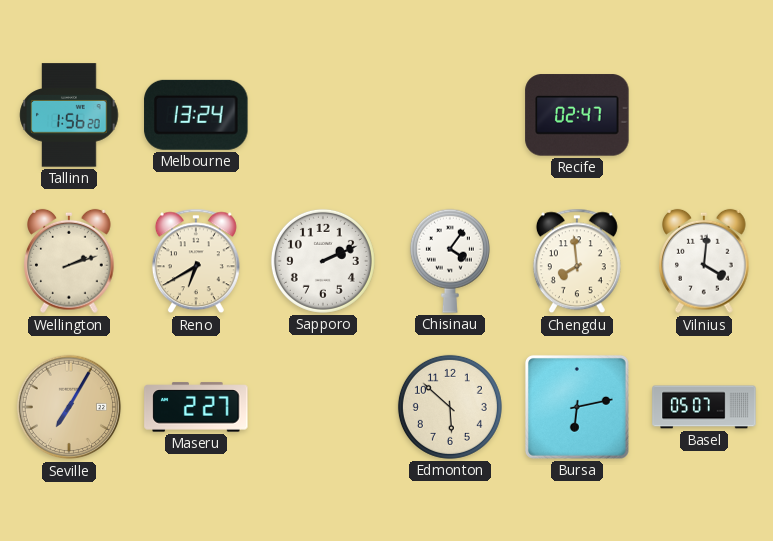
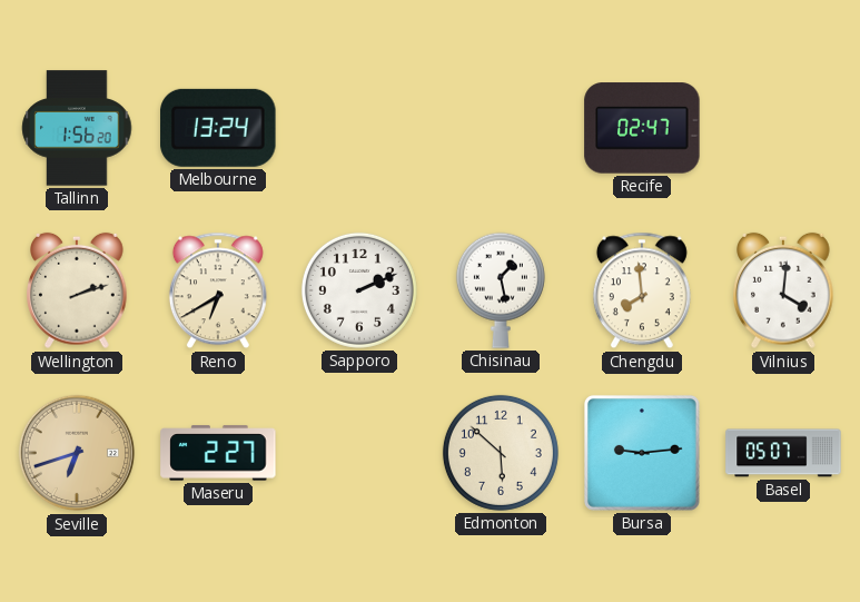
Chisinau: 4:06 -> 1:28
Seville: 7:05 -> 6:42
Bursa: 6:13 -> 9:14
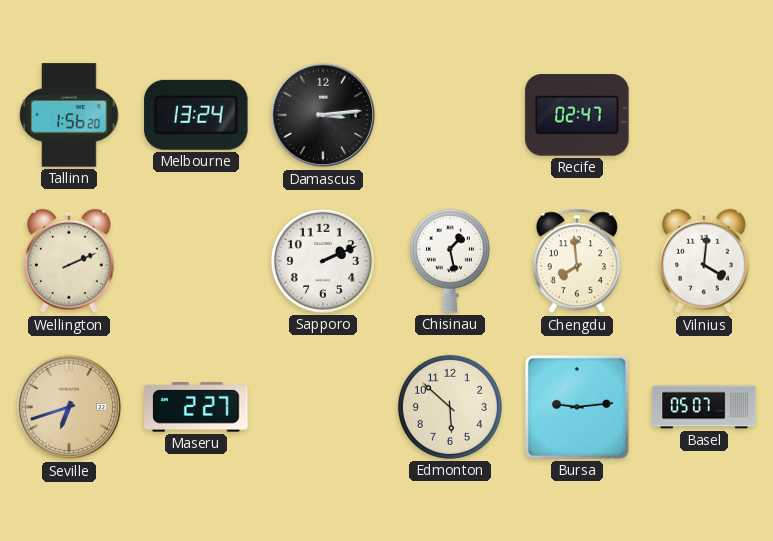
Damascus: none -> 3:14
Wellington: 2:12 -> 2:11
Reno: 6:40 -> none
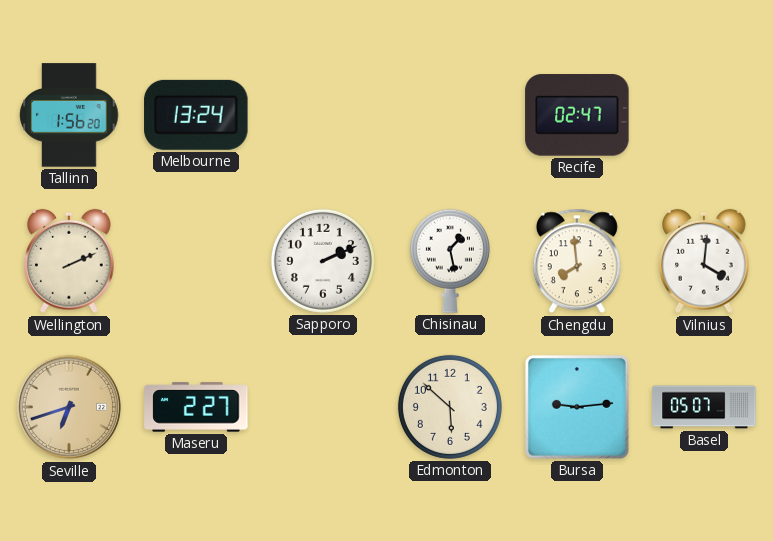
Damascus: 3:14 -> none
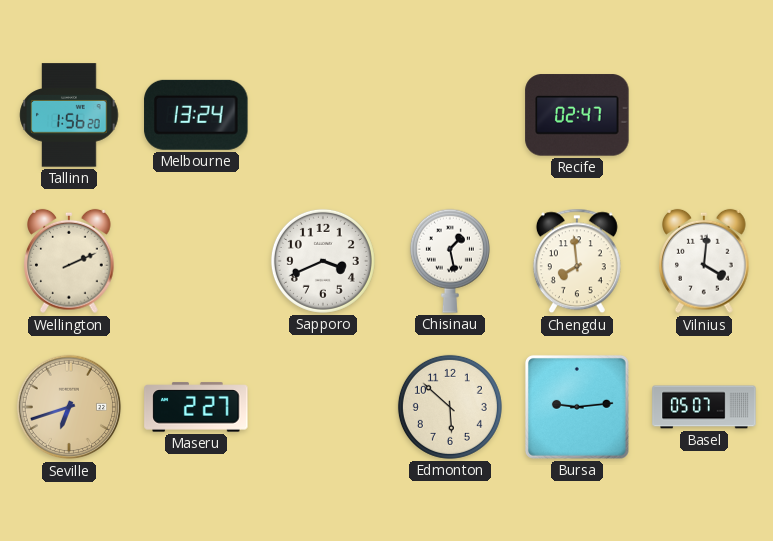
Sapporo: 2:11 -> 3:41
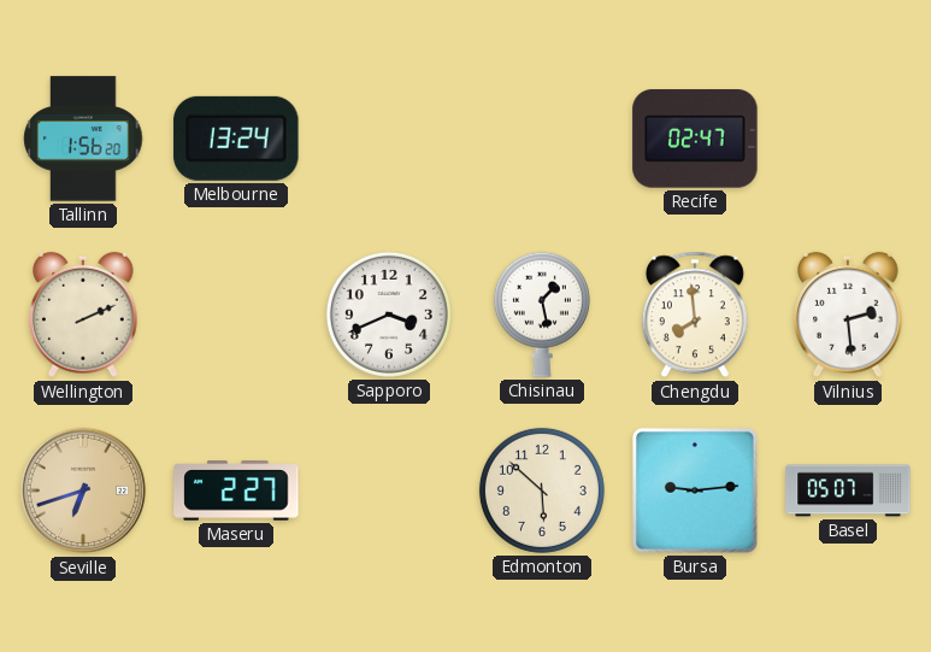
Vilnius: 4:01 -> 2:29
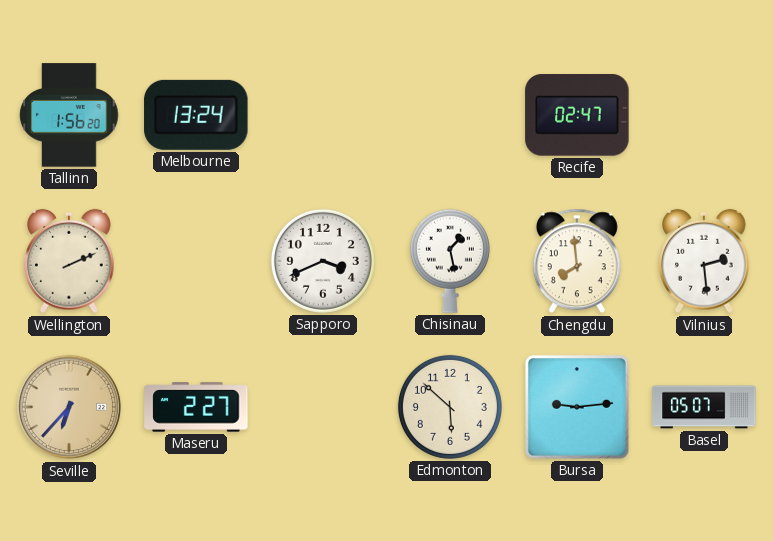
Seville: 6:42 -> 6:37
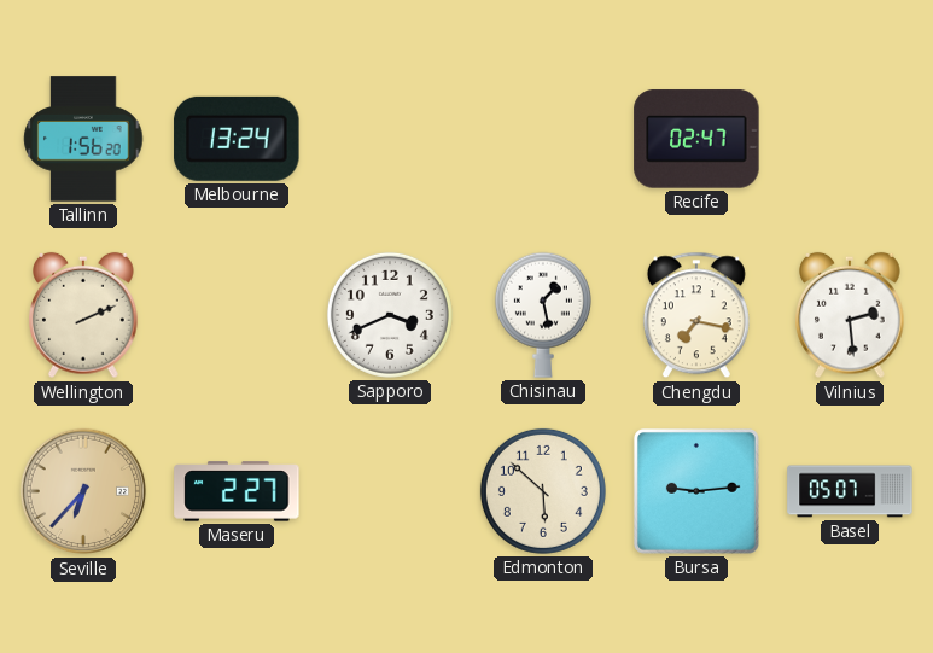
Chengdu: 7:59 -> 7:17
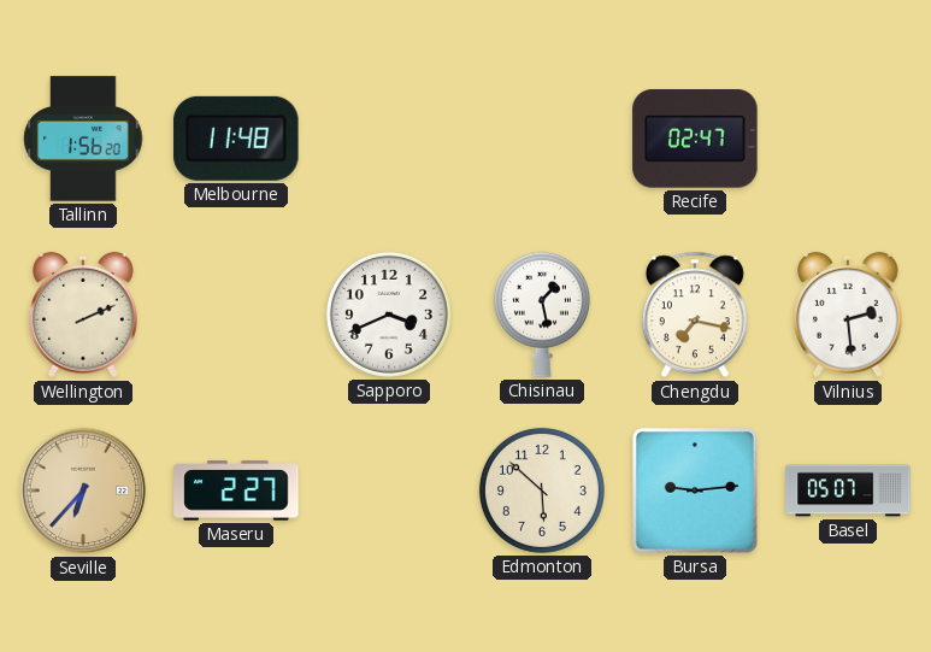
Melbourne: 13:24 -> 11:48
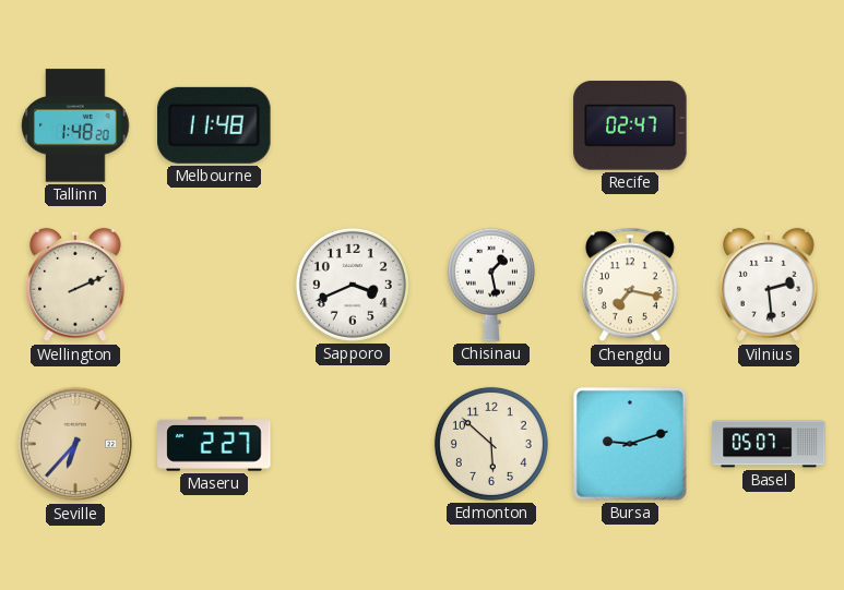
Tallinn: 1:56 -> 1:48
Bursa: 9:14 -> 9:12
